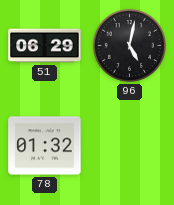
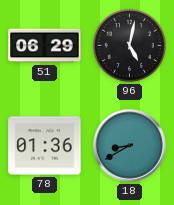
78: 01:32 -> 01:36
18: none -> 8:40
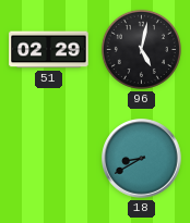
51: 06:29 -> 02:29
78: 01:36 -> none
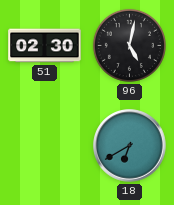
51: 02:29 -> 02:30
18: 8:40 -> 6:40
